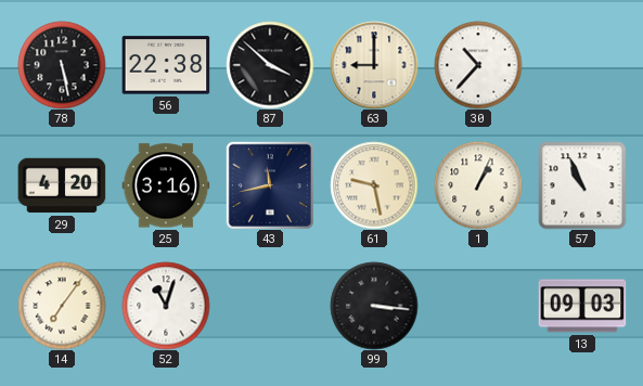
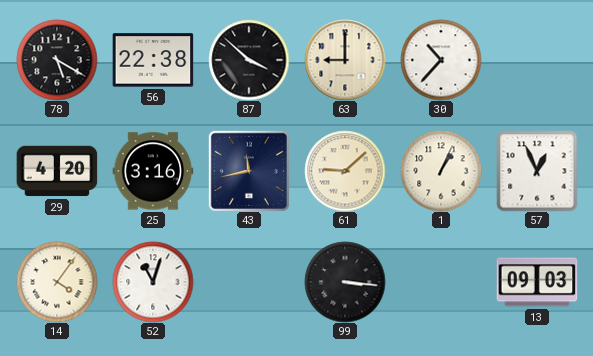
78: 5:28 -> 5:20
61: 9:28 -> 9:08
57: 10:56 -> 12:56
14: 7:06 -> 4:06
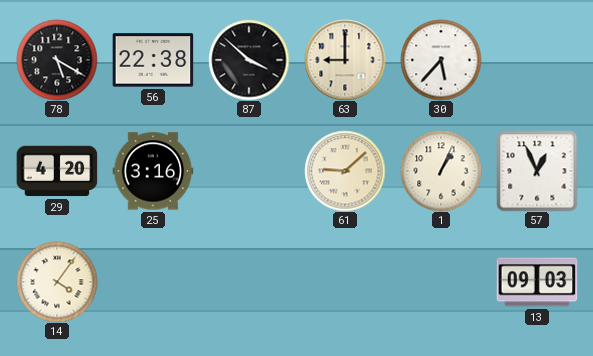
30: 10:37 -> 5:37
43: 11:43 -> none
52: 11:03 -> none
99: 3:16 -> none
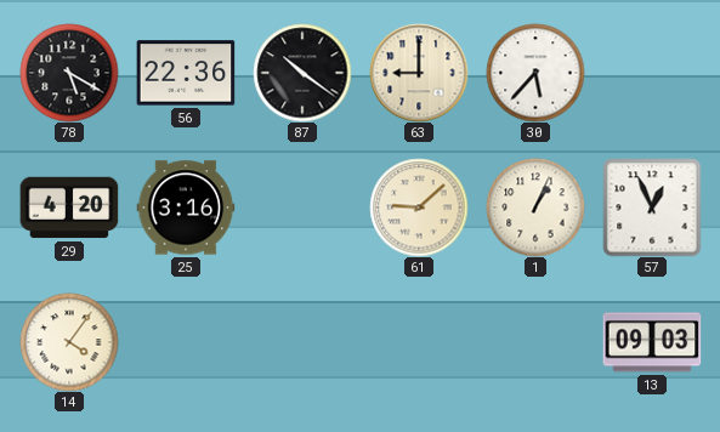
56: 22:38 -> 22:36
87: 3:52 -> 10:21
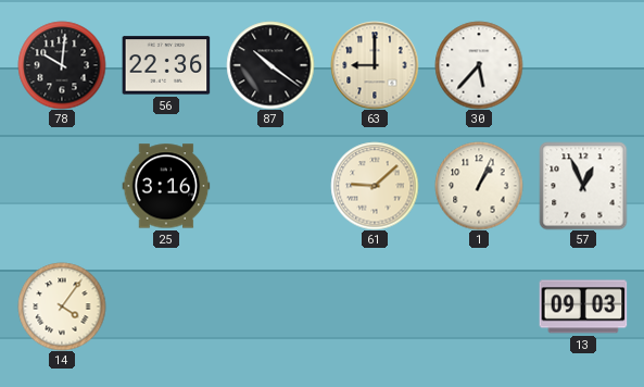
78: 5:20 -> 10:01
29: 4:20 -> none
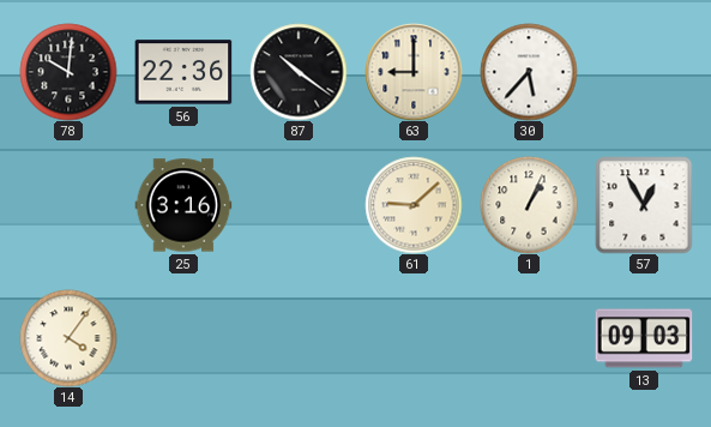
57: 12:56 -> 12:55
